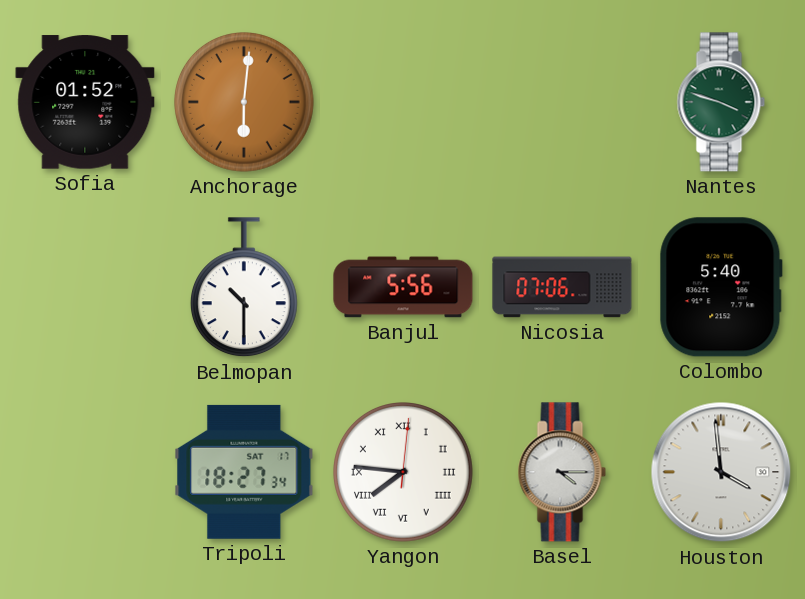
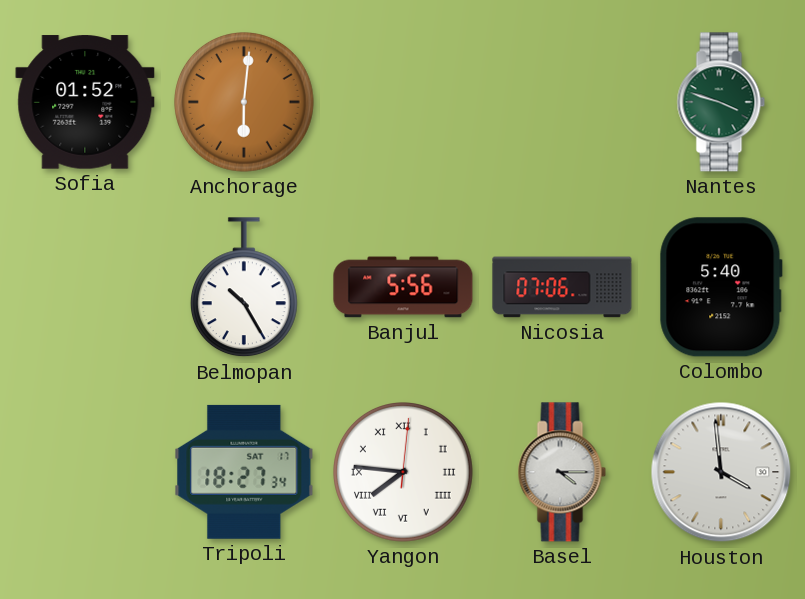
Belmopan: 10:30 -> 10:25
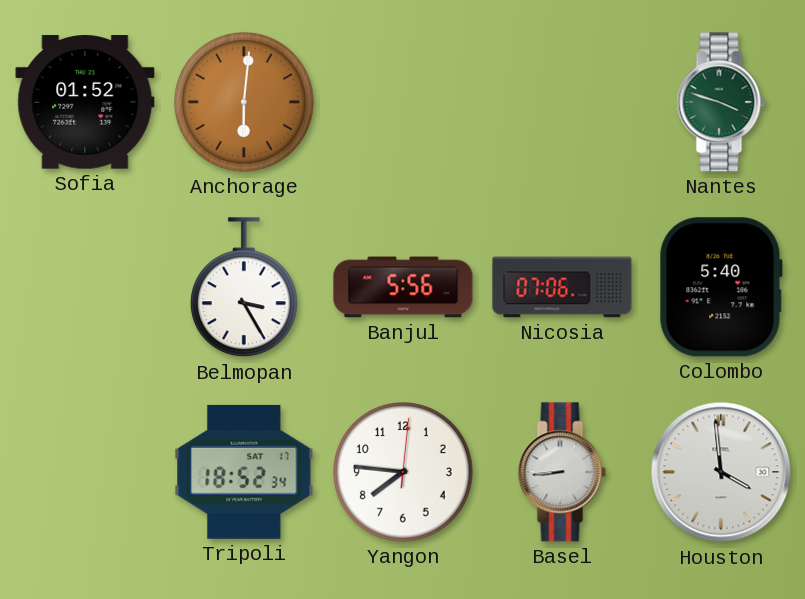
Belmopan: 10:25 -> 3:25
Tripoli: 18:27 -> 18:52
Yangon numerals: Roman -> Arabic
Basel: 4:15 -> 8:44
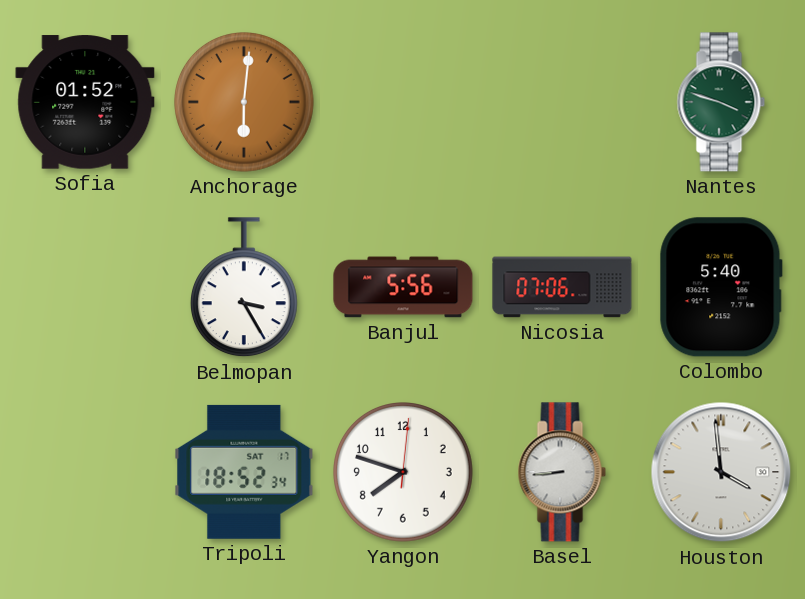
Yangon: 7:46 -> 7:48
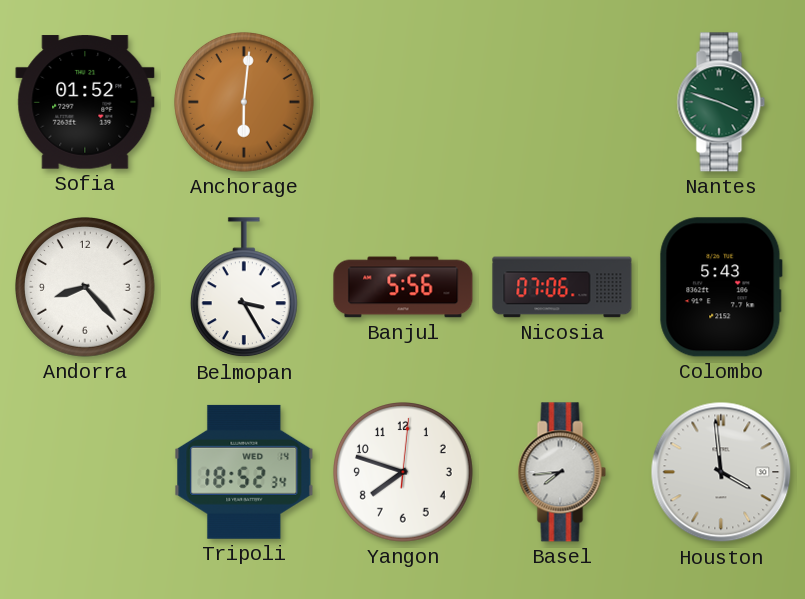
Andorra: none -> 8:23
Colombo: 5:40 -> 5:43
Tripoli date: SAT 17 -> WED 14
Basel: 8:44 -> 7:44
